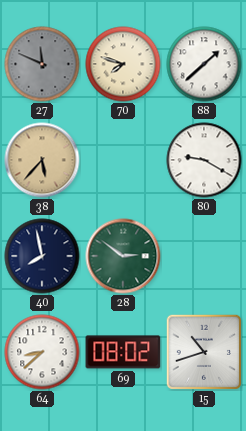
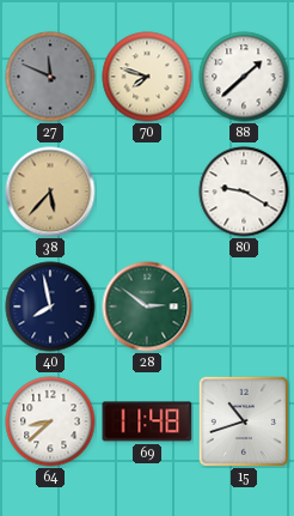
69: 08:02 -> 11:48
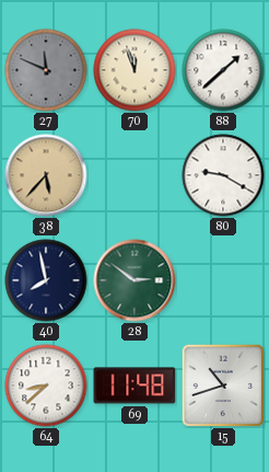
70: 7:48 -> 11:57
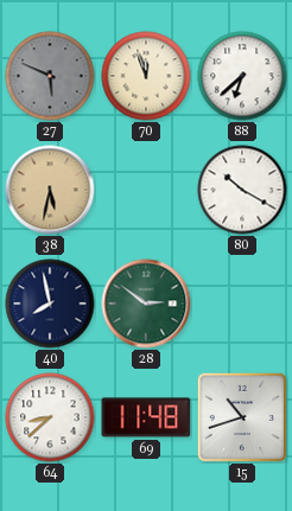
27: 11:49 -> 5:49
88: 1:38 -> 6:38
38: 5:37 -> 5:32
80: 9:20 -> 10:20
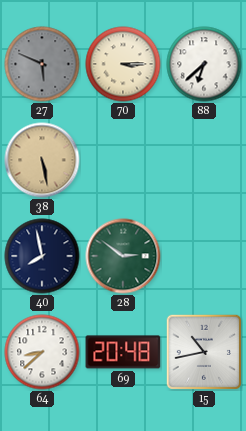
70: 11:57 -> 3:15
38: 5:32 -> 5:28
80: 10:20 -> none
69: 11:48 -> 20:48
15: 10:42 -> 10:43
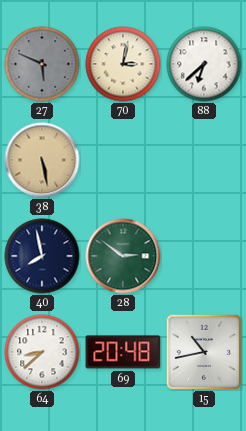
70: 3:15 -> 3:02
